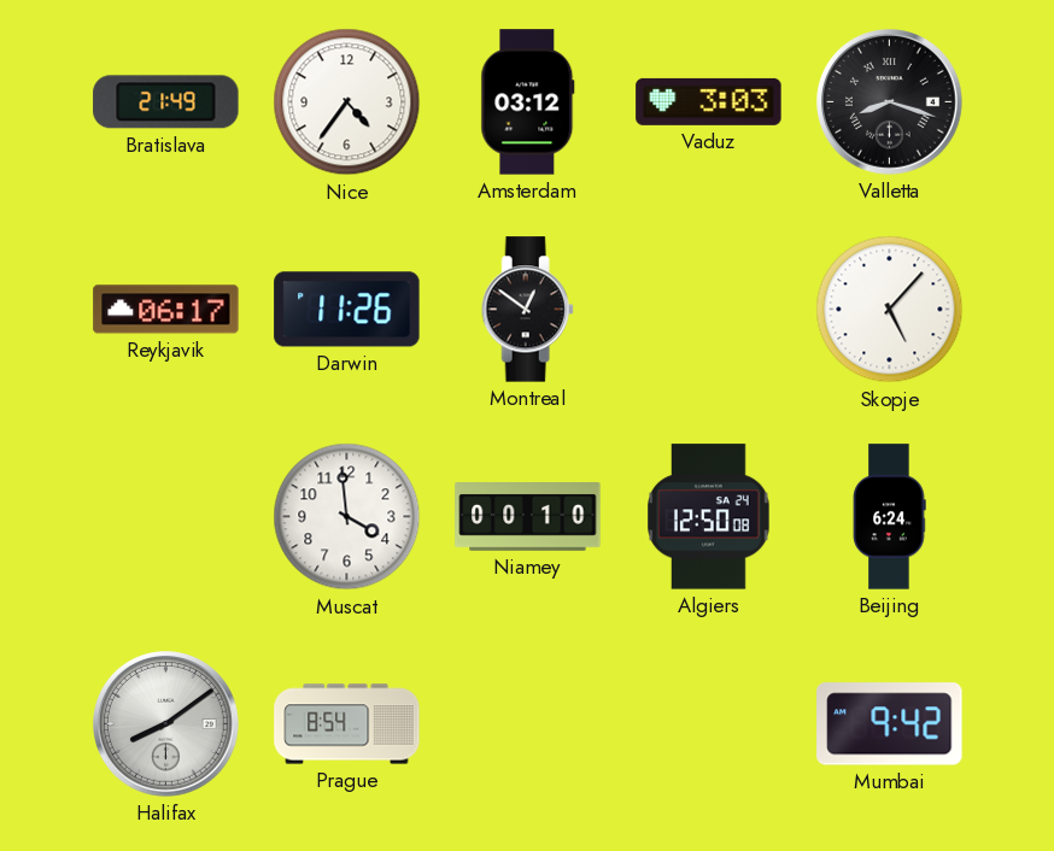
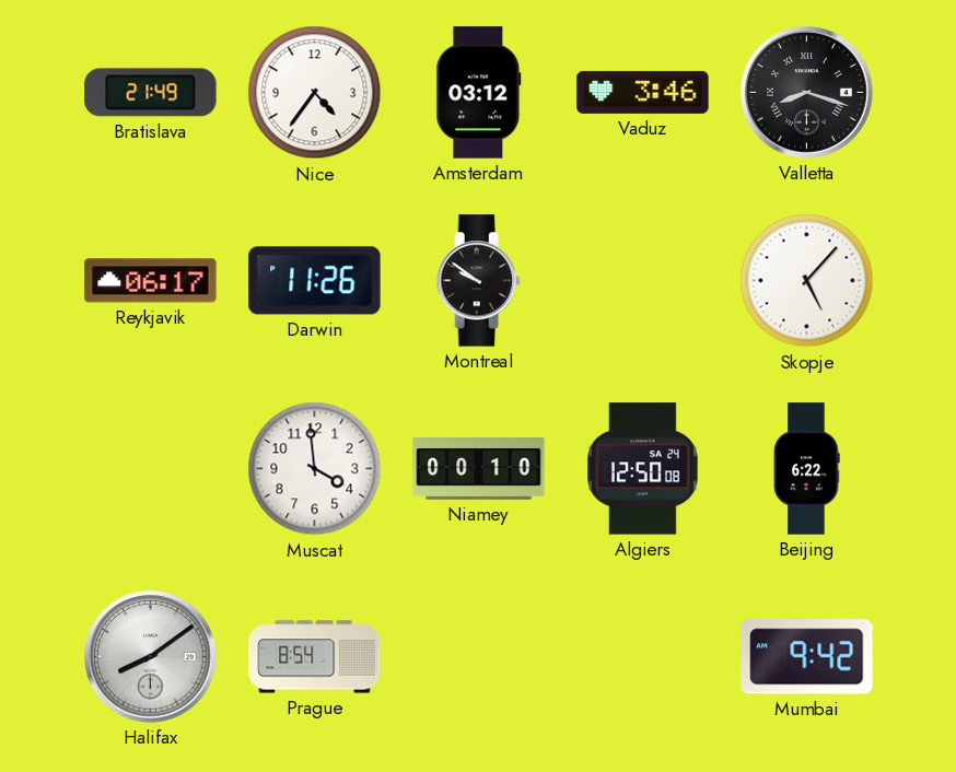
Vaduz: 3:03 -> 3:46
Montreal: 12:51 -> 9:51
Beijing: 6:24 -> 6:22
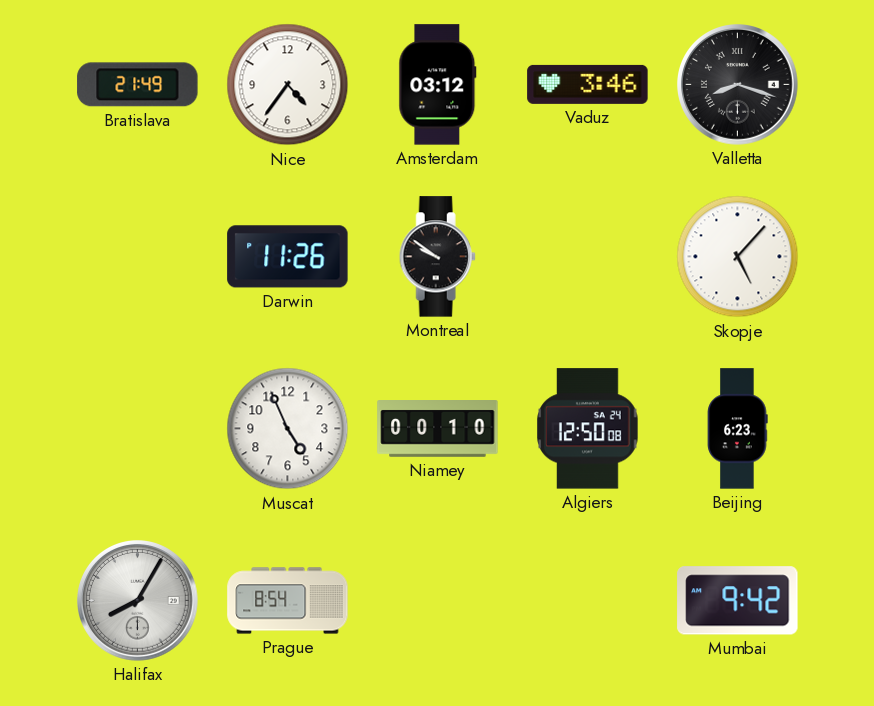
Reykjavik: 06:17 -> none
Muscat: 3:59 -> 4:56
Beijing: 6:22 -> 6:23
Halifax: 8:09 -> 8:05
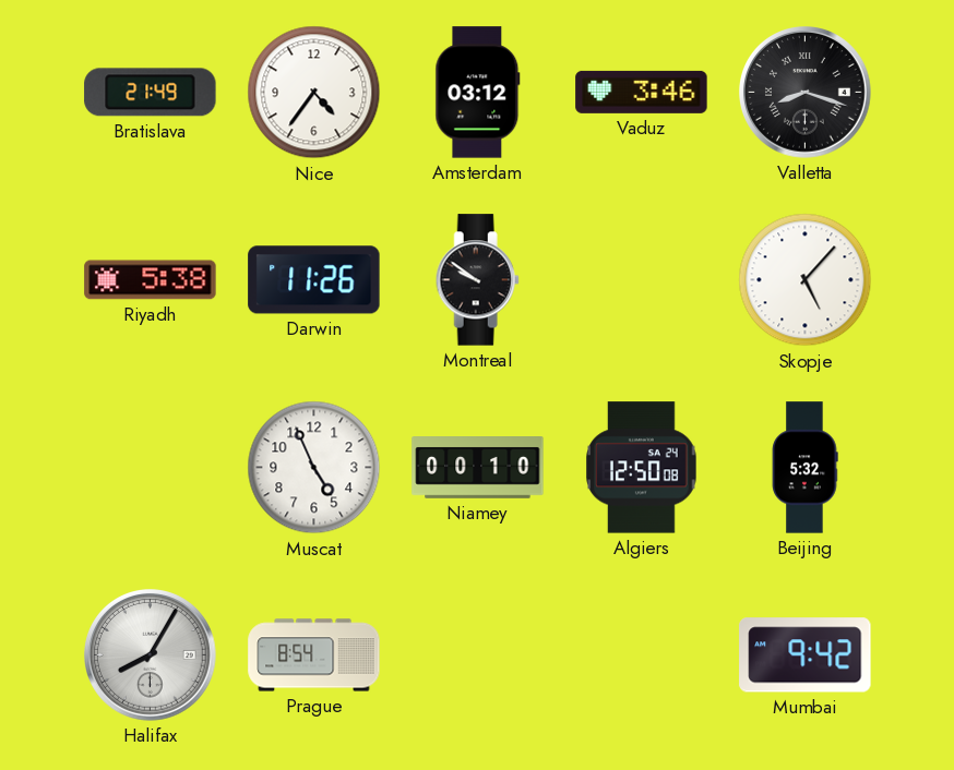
Riyadh: none -> 5:38
Beijing: 6:23 -> 5:32
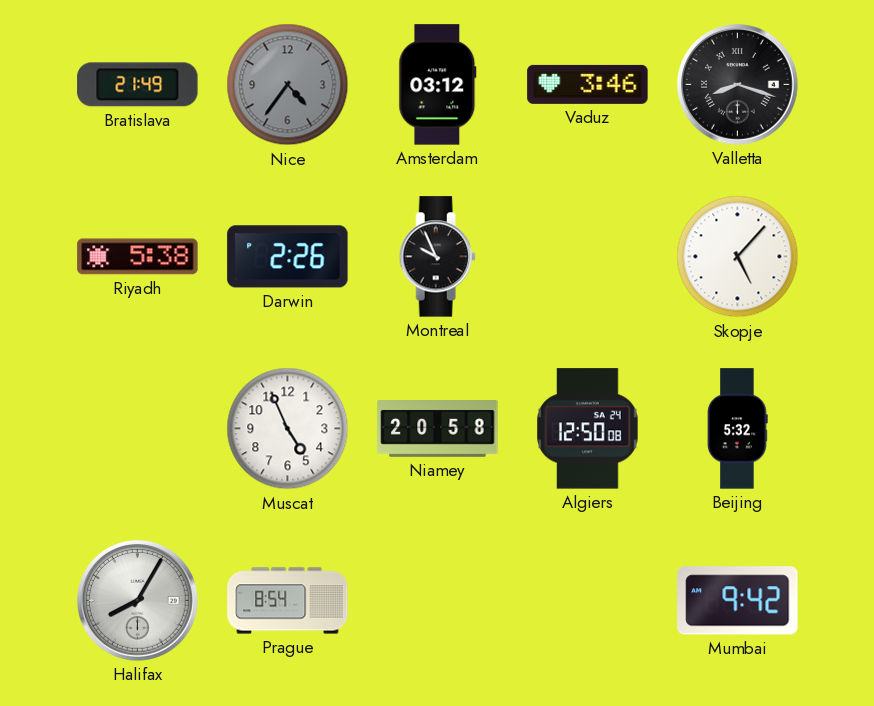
Nice dial: white -> grey
Darwin: 11:26 -> 2:26
Montreal: 9:51 -> 9:56
Niamey: 00:10 -> 20:58
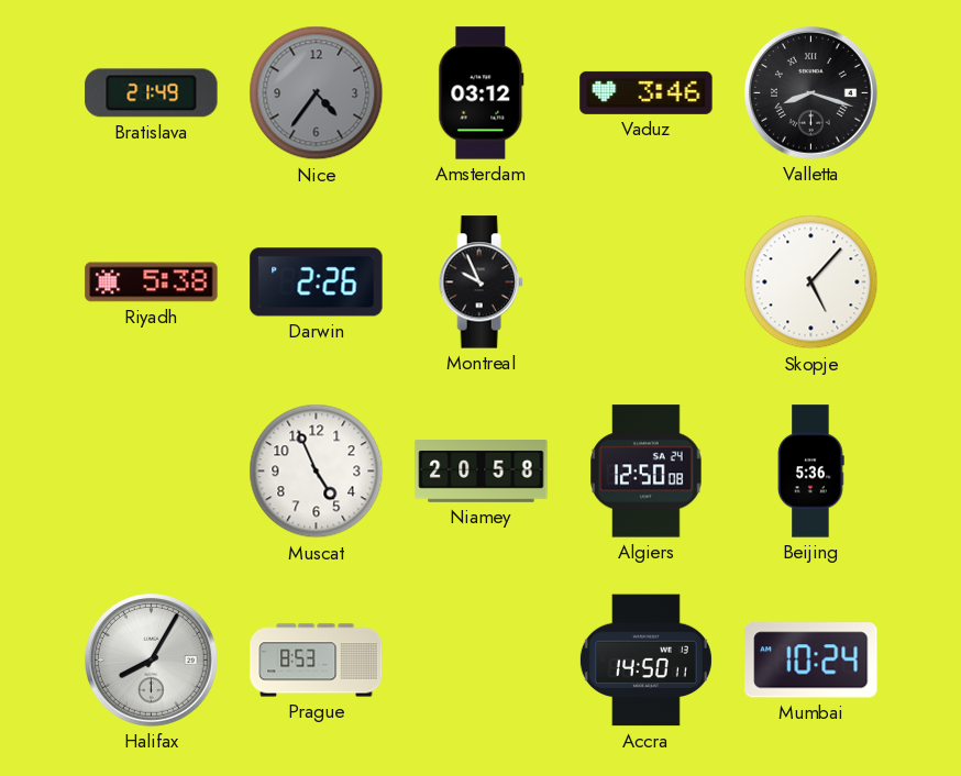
Beijing: 5:32 -> 5:36
Prague: 8:54 -> 8:53
Accra: none -> 14:50
Mumbai: 9:42 -> 10:24
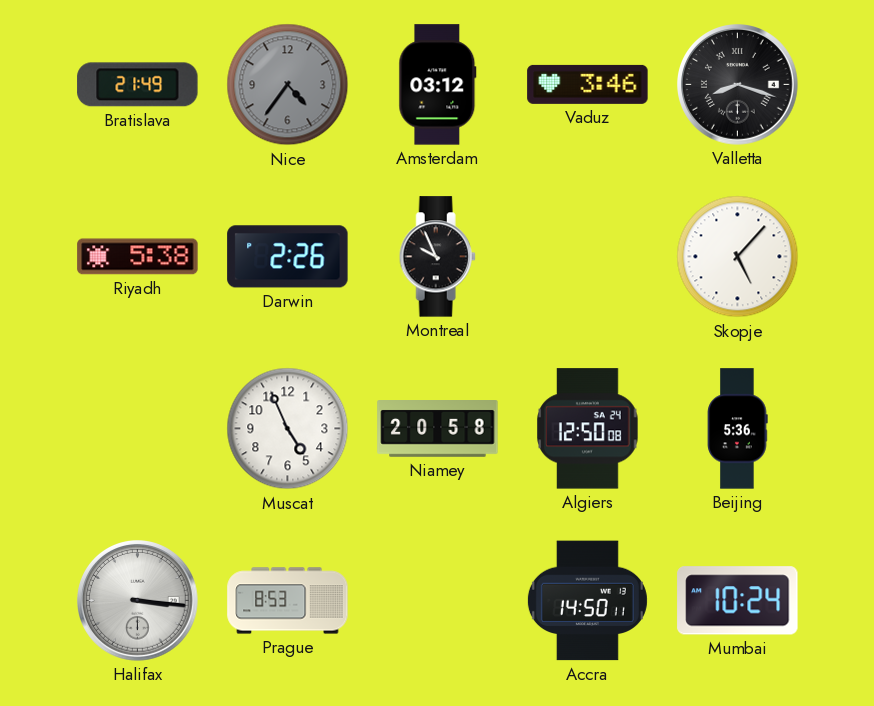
Halifax: 8:05 -> 3:16
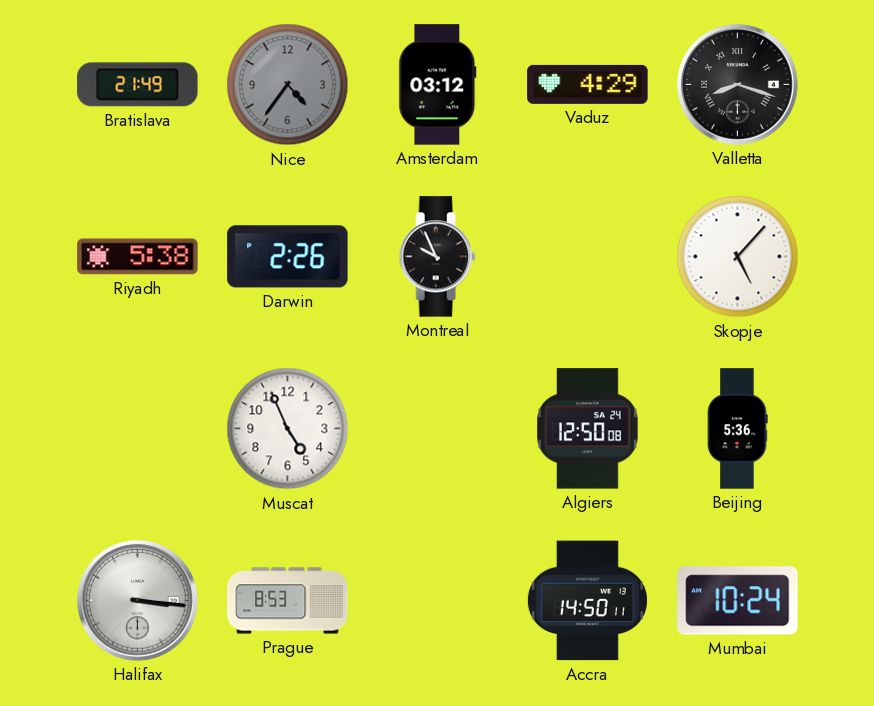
Vaduz: 3:46 -> 4:29
Niamey: 20:58 -> none
